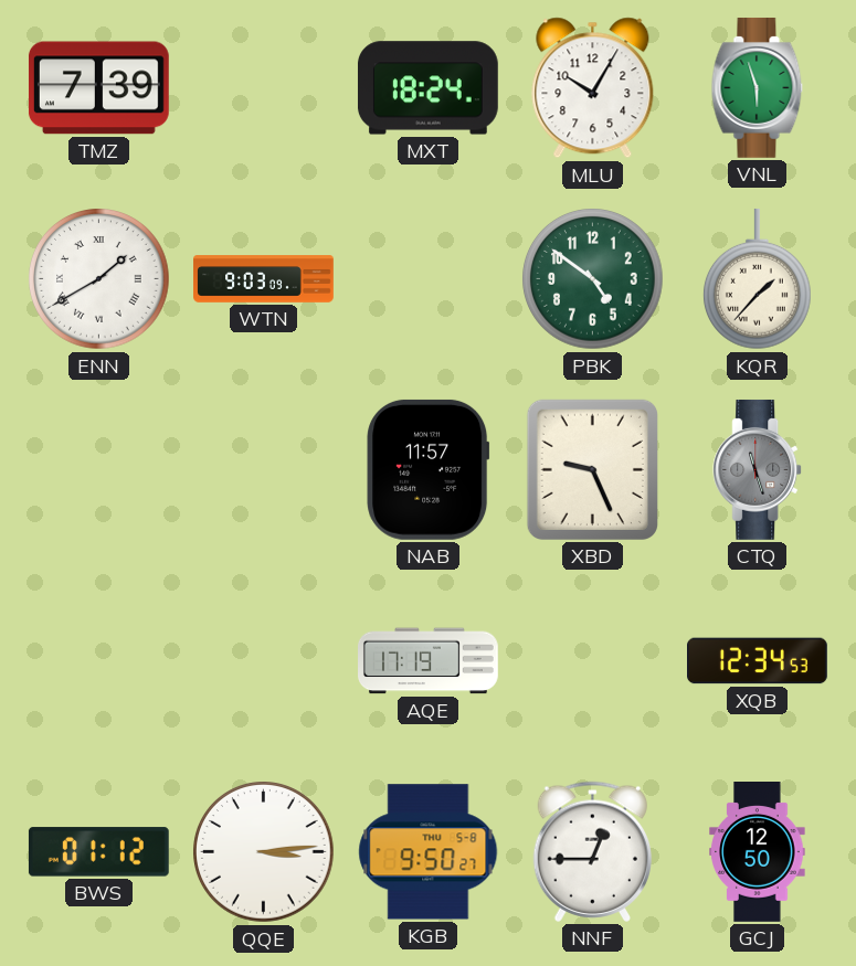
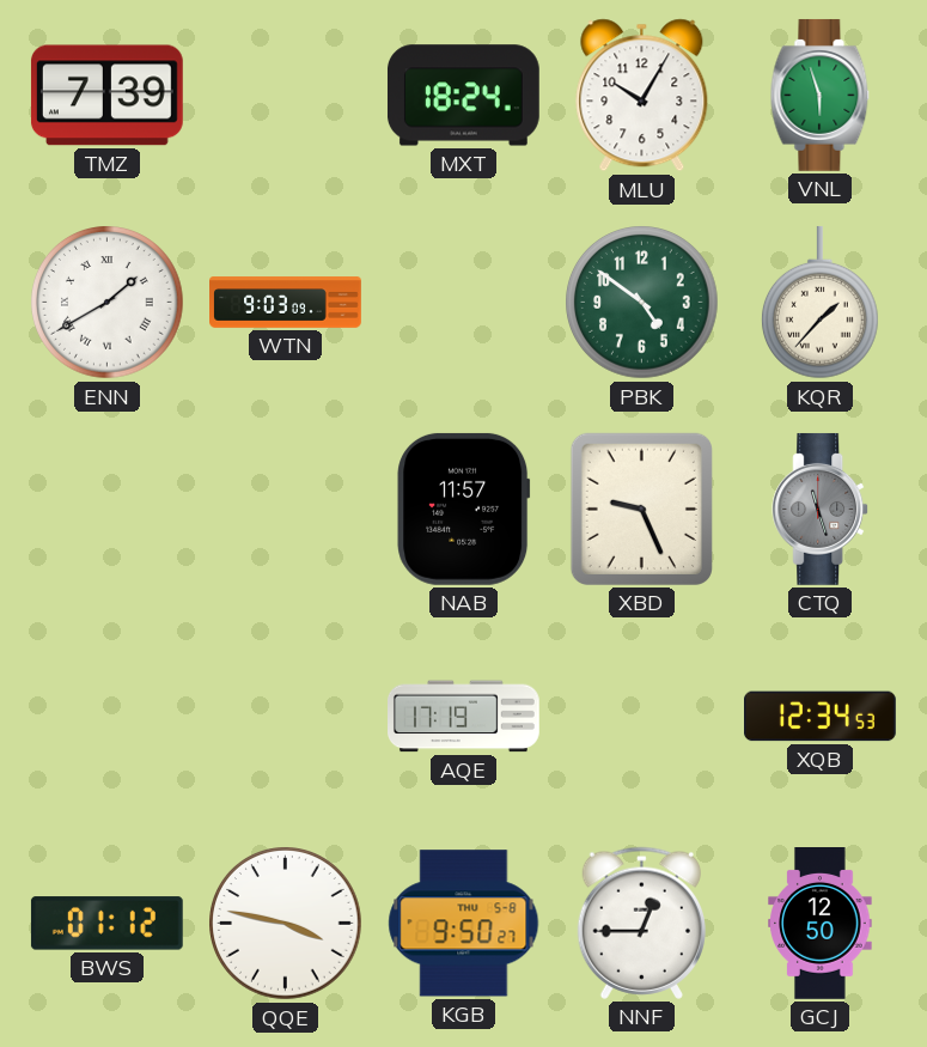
QQE: 3:14 -> 3:47
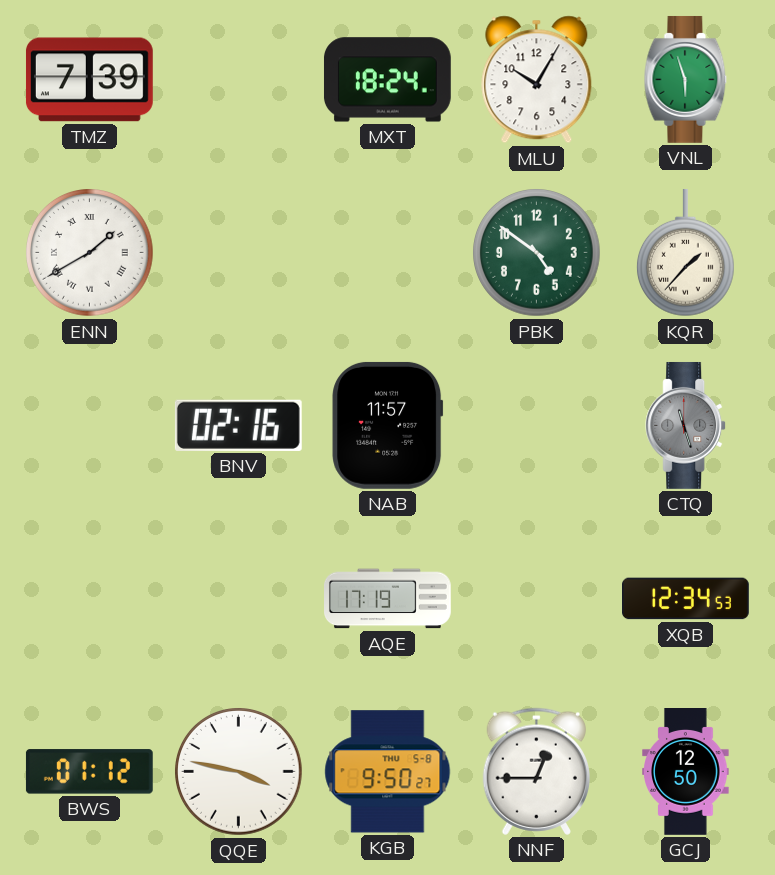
WTN: 9:03 -> none
BNV: none -> 02:16
XBD: 9:26 -> none
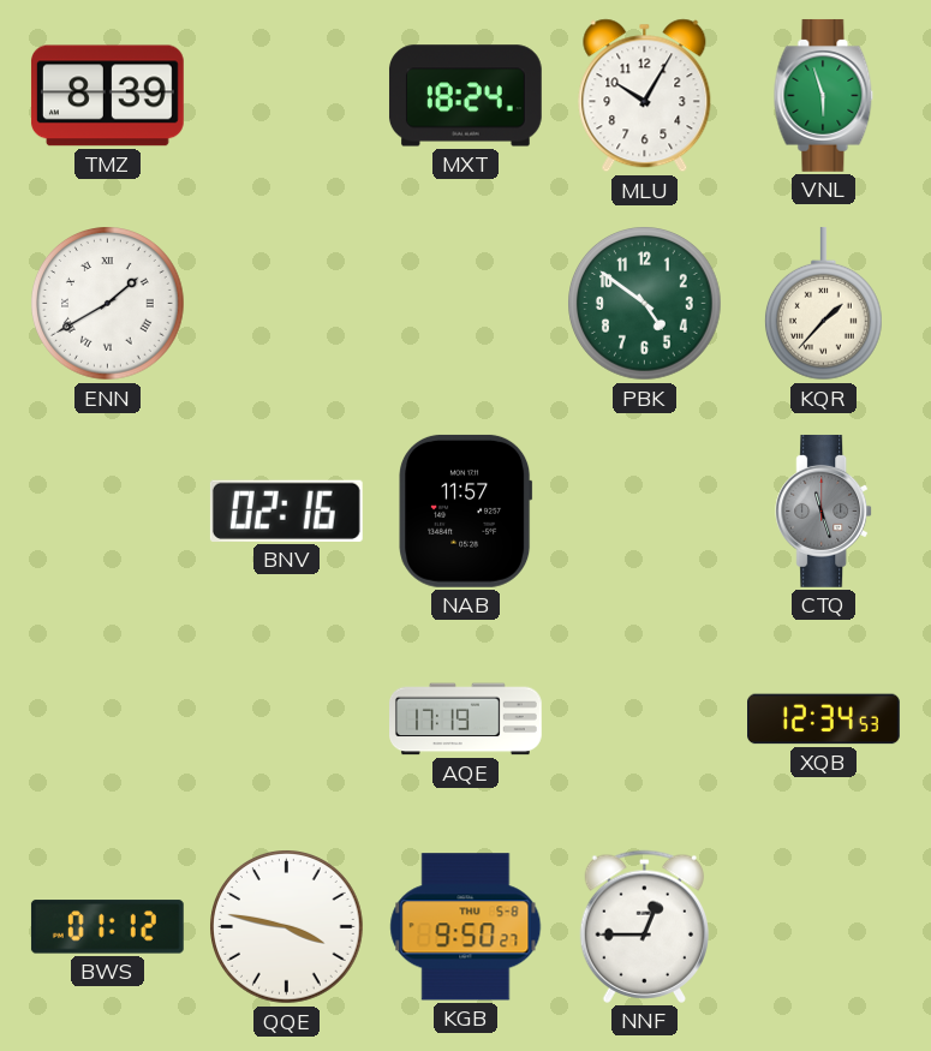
TMZ: 7:39 -> 8:39
GCJ: 12:50 -> none
